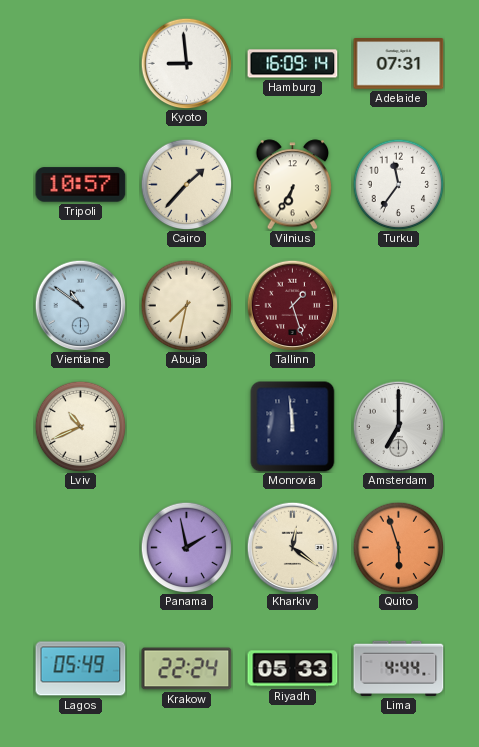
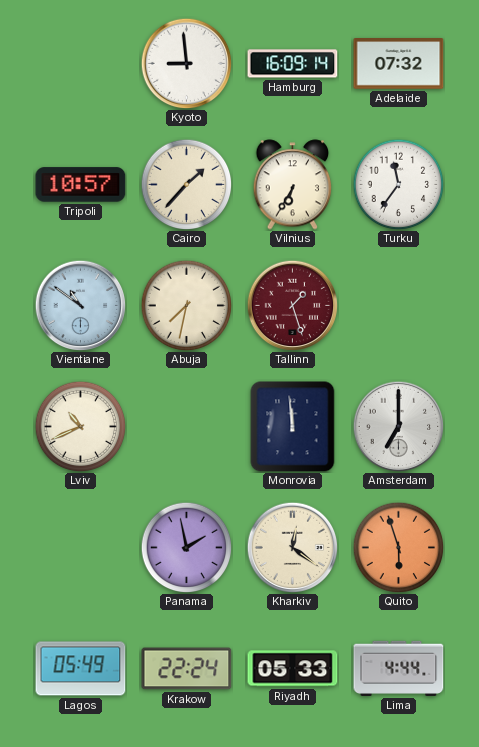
Adelaide: 07:31 -> 07:32
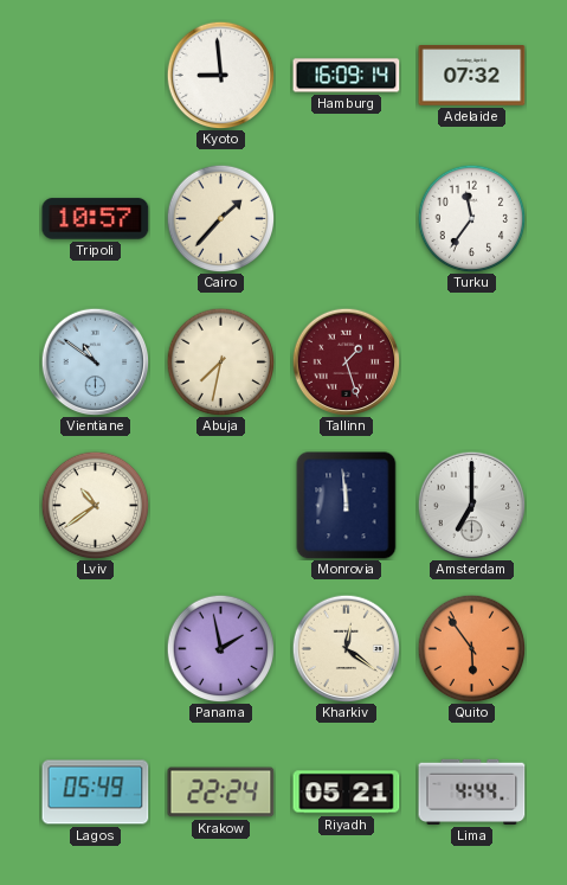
Vilnius: 6:35 -> none
Lviv: 10:41 -> 10:39
Quito: 5:57 -> 5:54
Riyadh: 05:33 -> 05:21
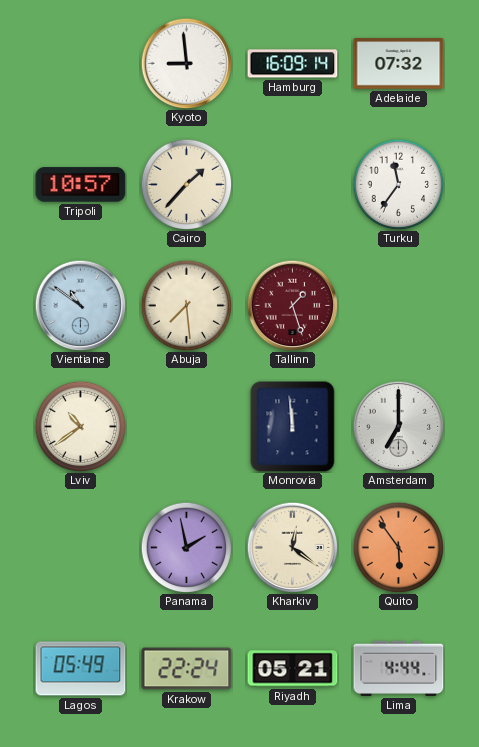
Abuja: 7:32 -> 7:29
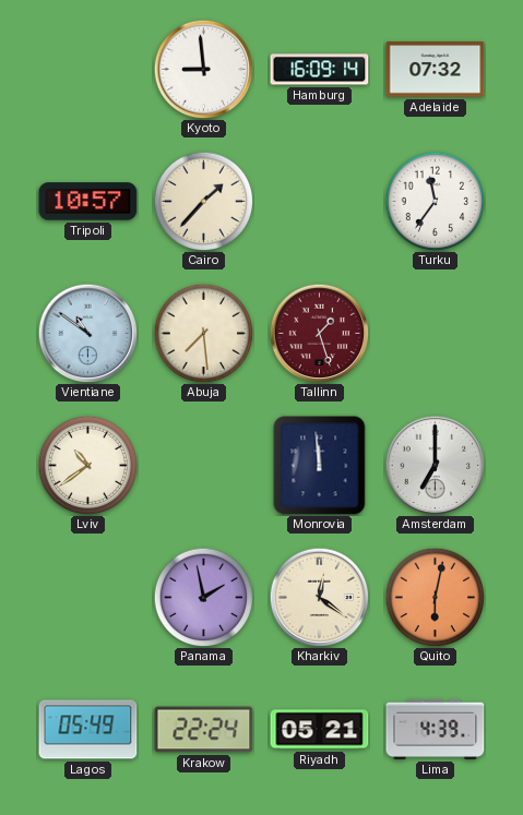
Quito: 5:54 -> 6:02
Lima: 4:44 -> 4:39
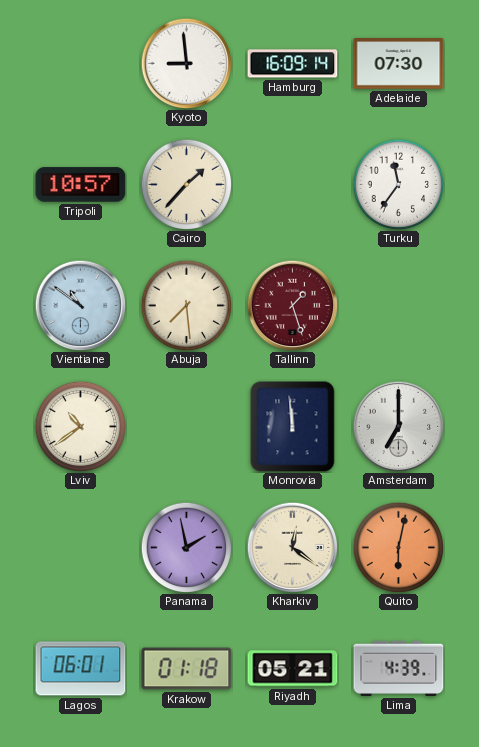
Adelaide: 07:32 -> 07:30
Lagos: 05:49 -> 06:01
Krakow: 22:24 -> 01:18
